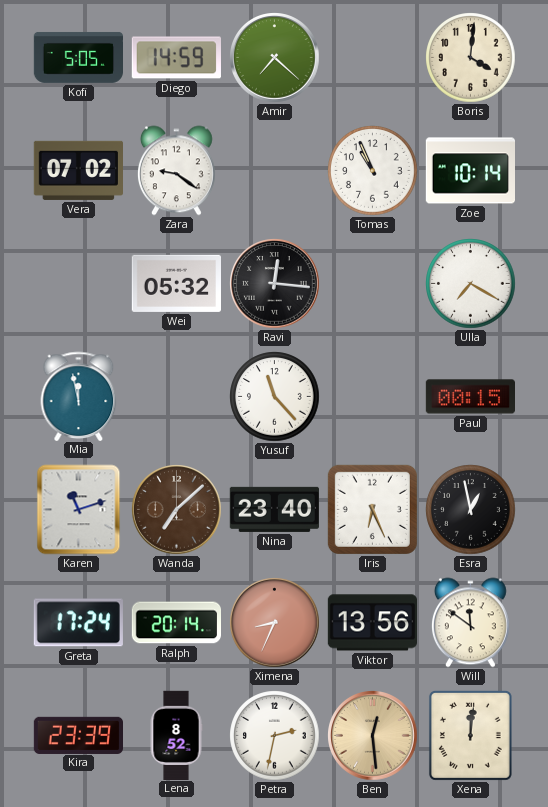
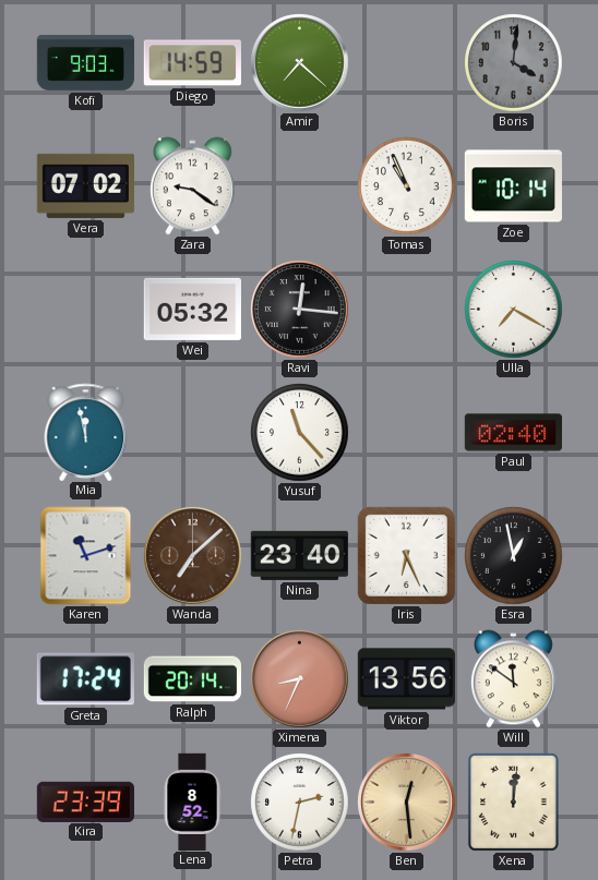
Kofi: 5:05 -> 9:03
Boris dial: cream -> grey
Paul: 00:15 -> 02:40
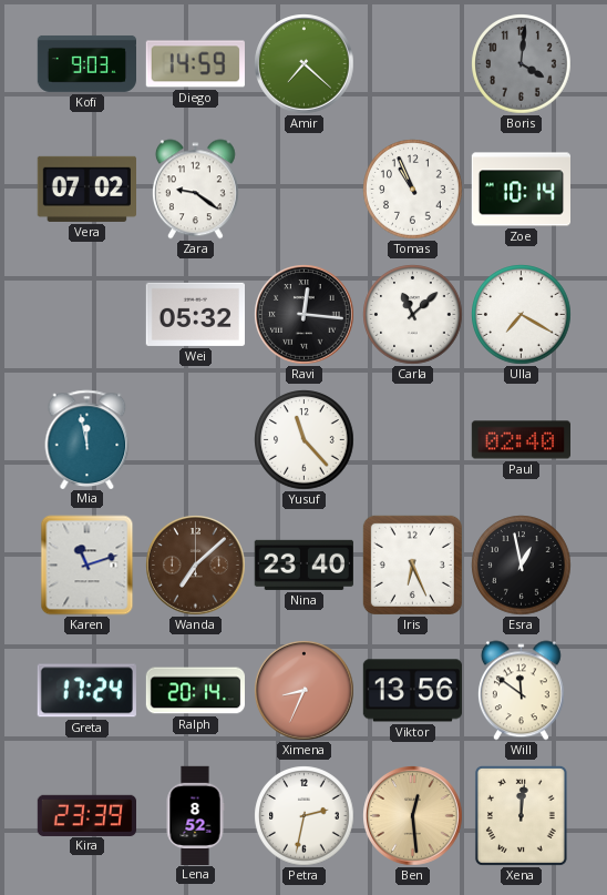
Carla: none -> 11:08
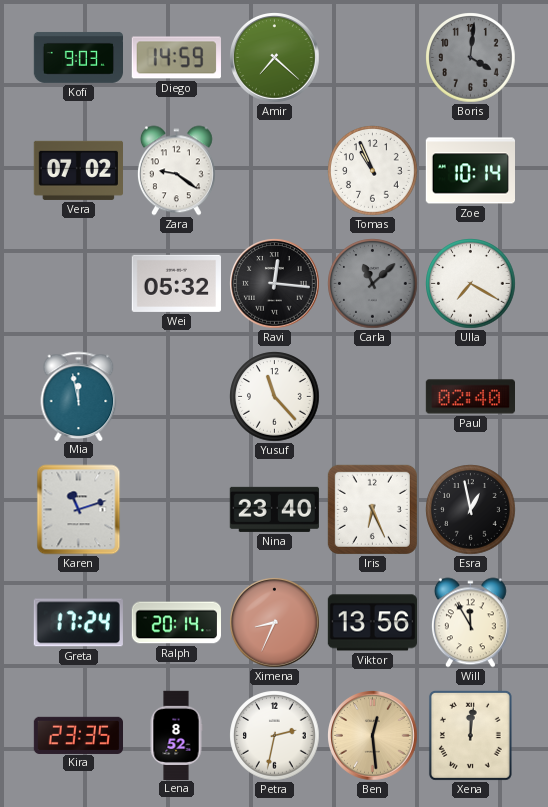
Carla dial: white -> grey
Wanda: 7:08 -> none
Will: 11:51 -> 11:55
Kira: 23:39 -> 23:35
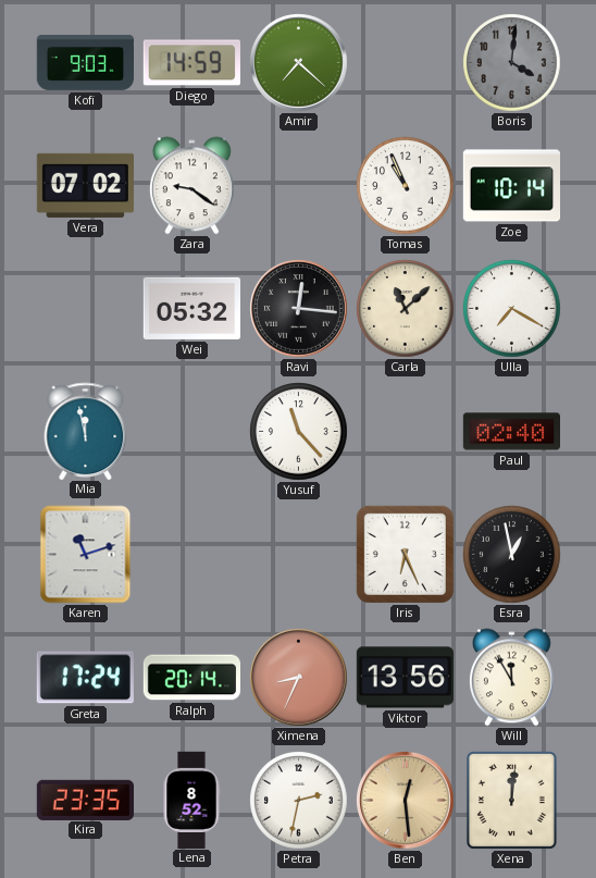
Carla dial: grey -> cream
Nina: 23:40 -> none
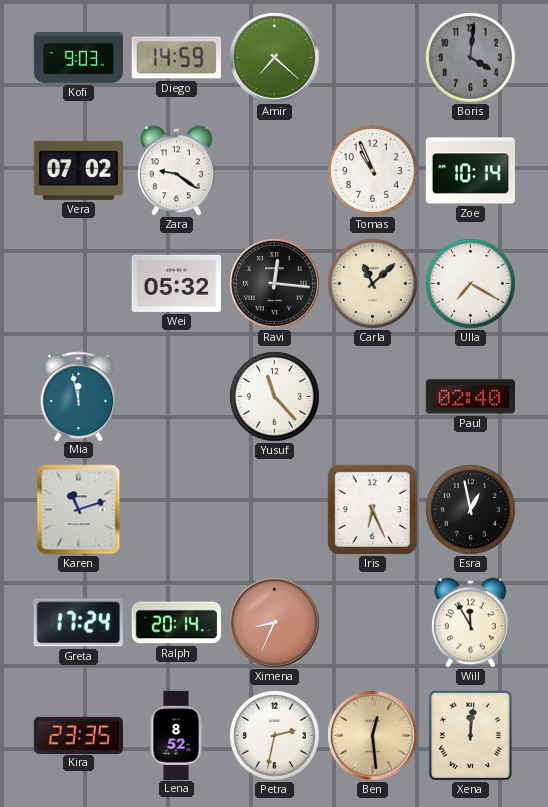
Viktor: 13:56 -> none
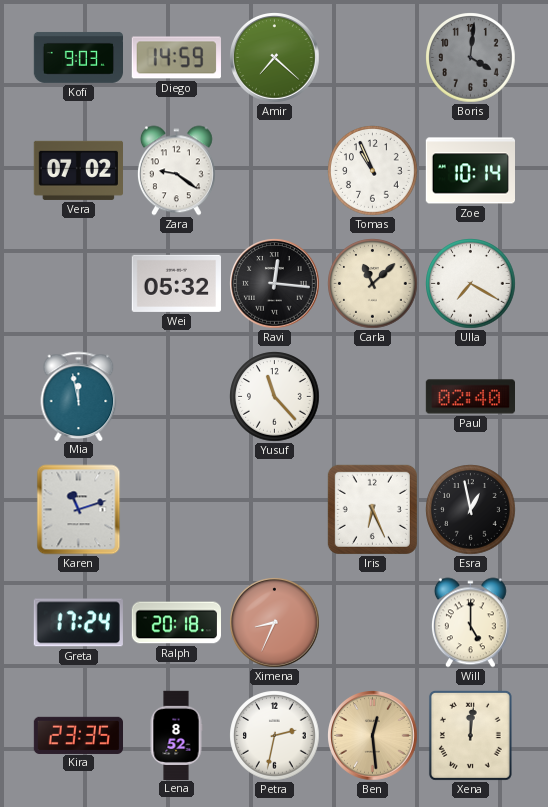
Ralph: 20:14 -> 20:18
Will: 11:55 -> 5:00
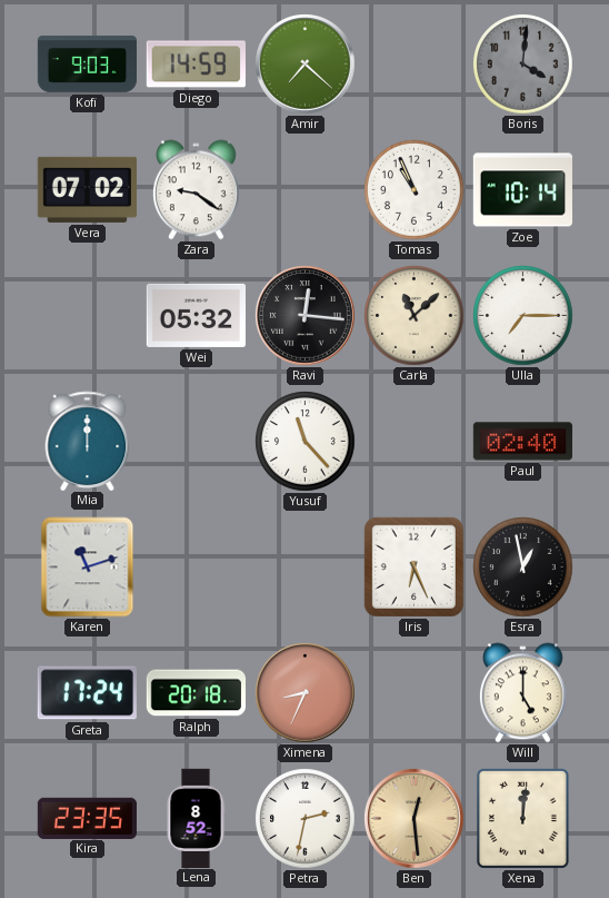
Ulla: 7:20 -> 7:15
Mia: 11:58 -> 12:00
